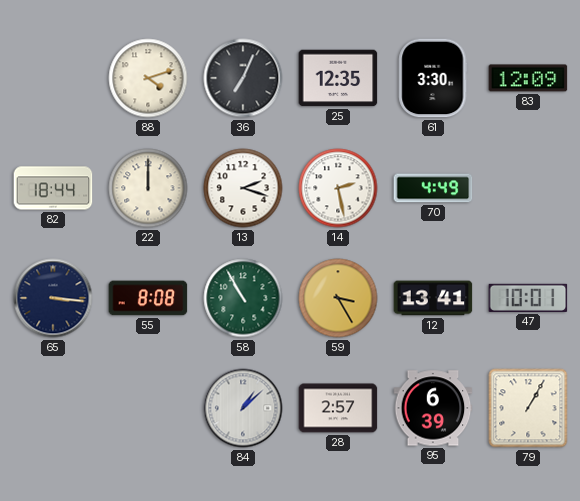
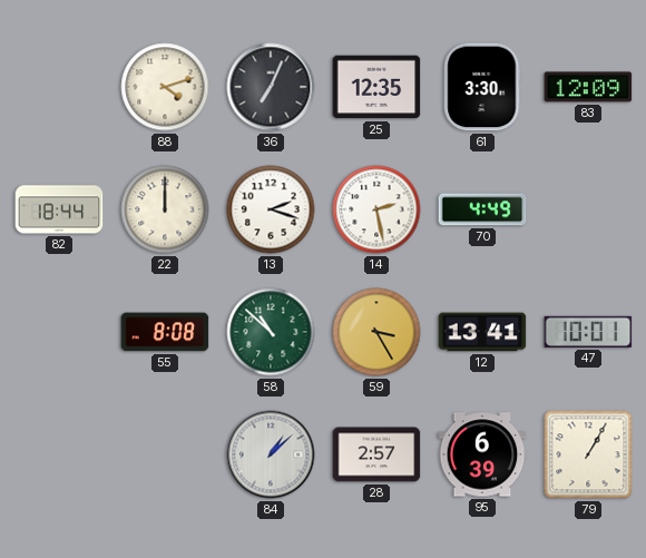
65: 3:16 -> none
58: 10:55 -> 10:52
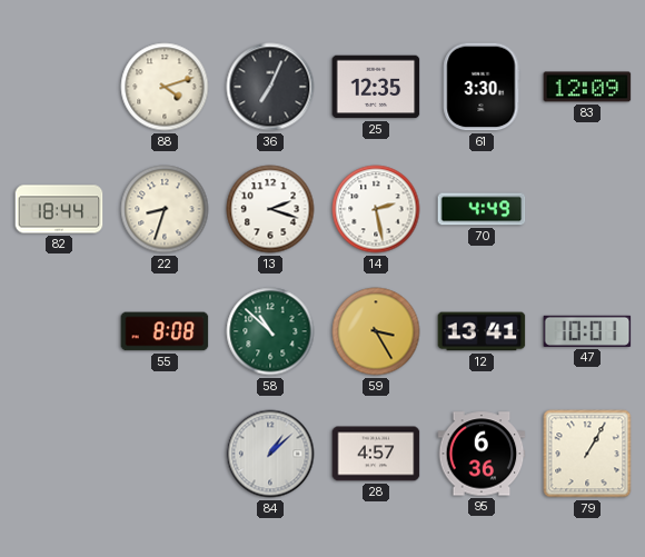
22: 12:00 -> 8:33
28: 2:57 -> 4:57
95: 6:39 -> 6:36
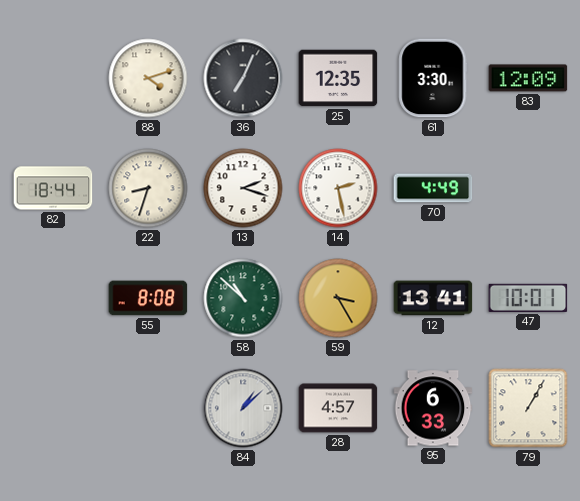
95: 6:36 -> 6:33
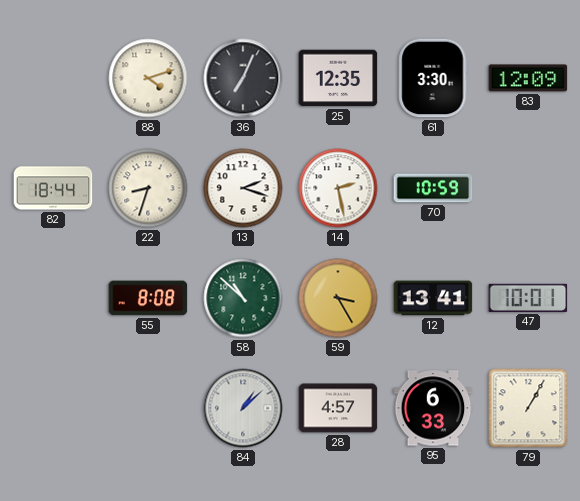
70: 4:49 -> 10:59
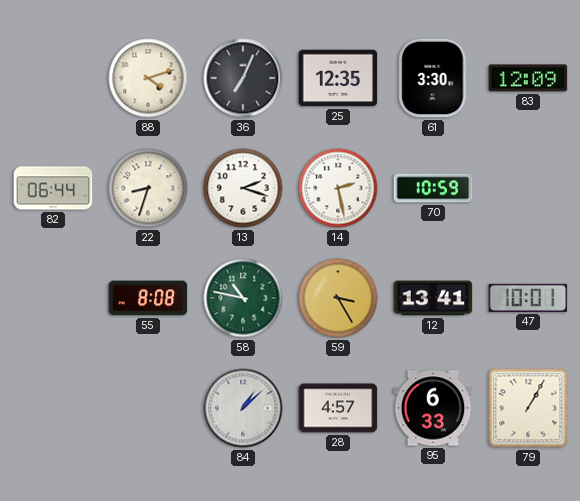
82: 18:44 -> 06:44
58: 10:52 -> 10:47
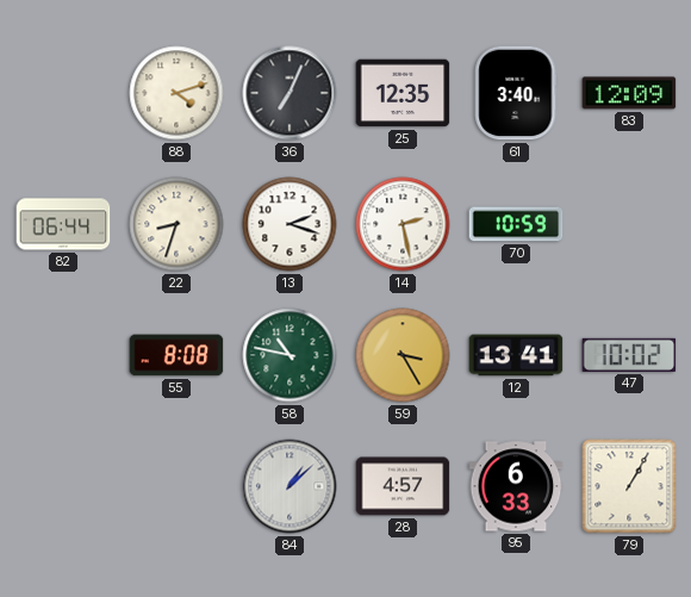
61: 3:30 -> 3:40
47: 10:01 -> 10:02
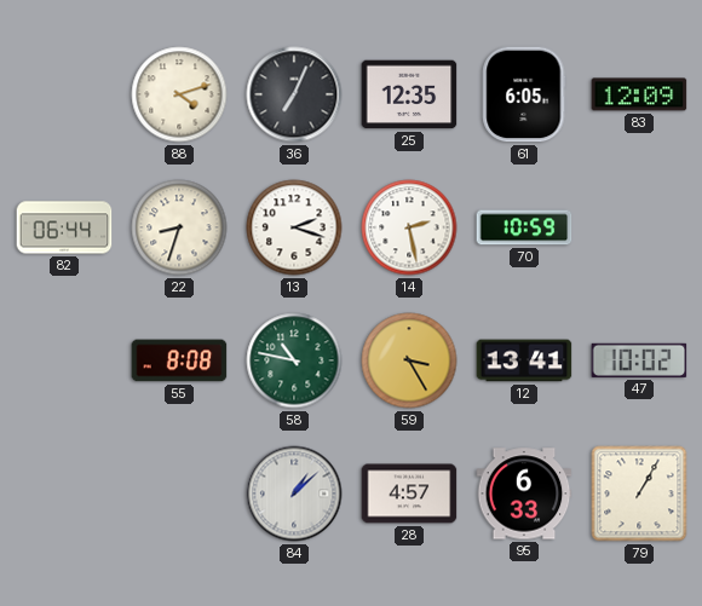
61: 3:40 -> 6:05
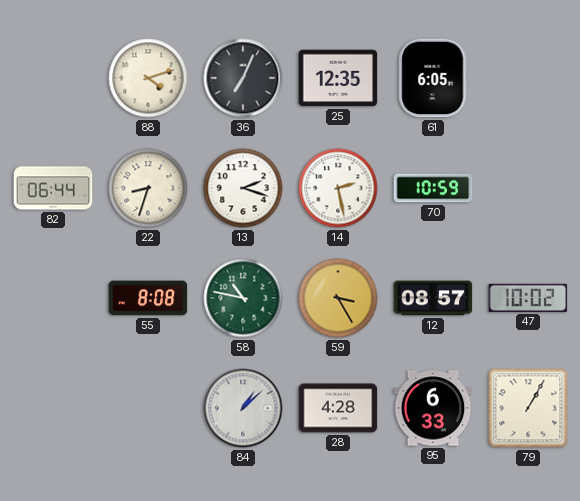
83: 12:09 -> none
12: 13:41 -> 08:57
28: 4:57 -> 4:28
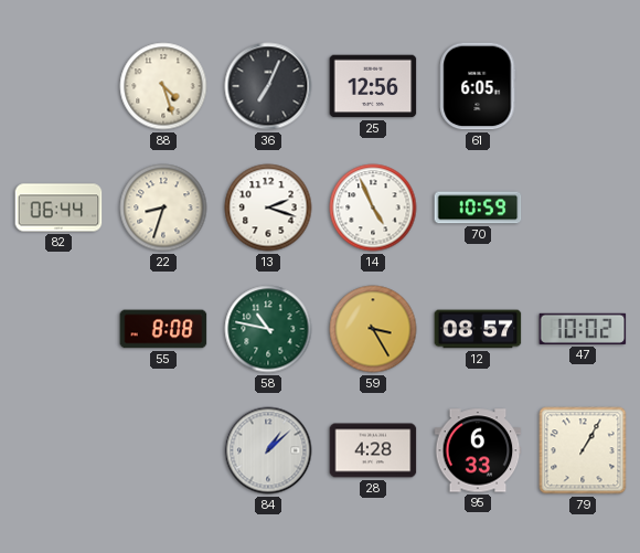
88: 4:12 -> 4:27
25: 12:35 -> 12:56
14: 2:28 -> 4:56
